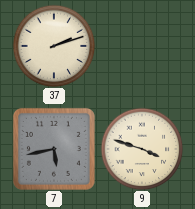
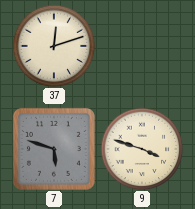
37: 2:12 -> 12:12
7: 5:43 -> 5:48
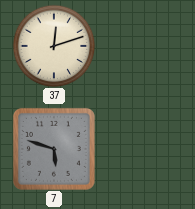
9: 3:48 -> none
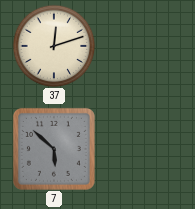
7: 5:48 -> 5:52
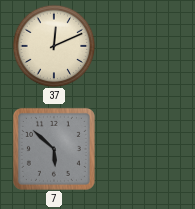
37: 12:12 -> 12:11
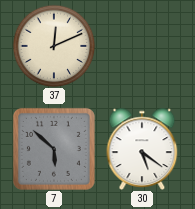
30: none -> 5:21
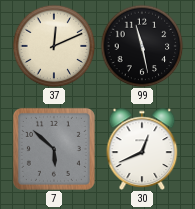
99: none -> 11:28
30: 5:21 -> 12:41
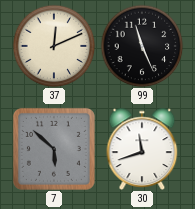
99: 11:28 -> 11:26
30: 12:41 -> 11:42
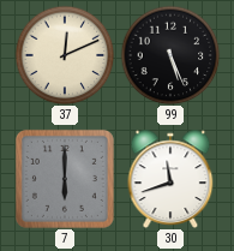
99: 11:26 -> 5:26
7: 5:52 -> 6:00
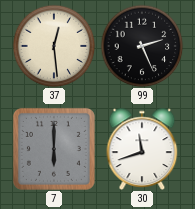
37: 12:11 -> 12:29
99: 5:26 -> 2:26
